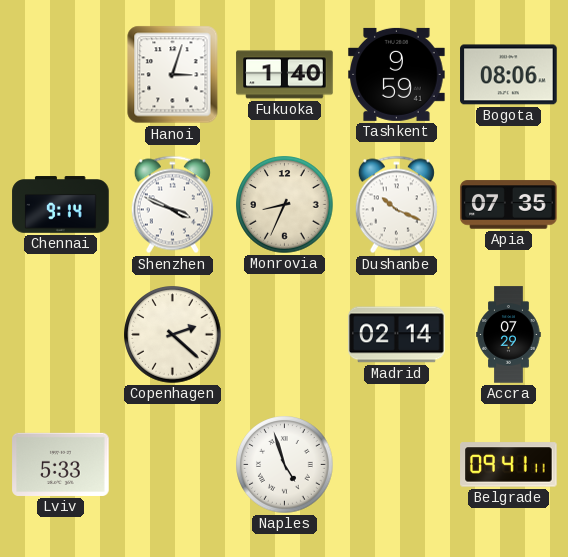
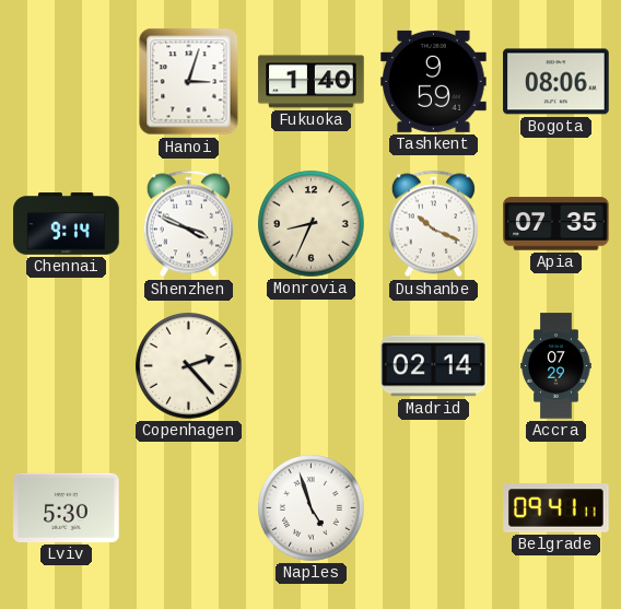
Copenhagen: 2:22 -> 2:23
Lviv: 5:33 -> 5:30
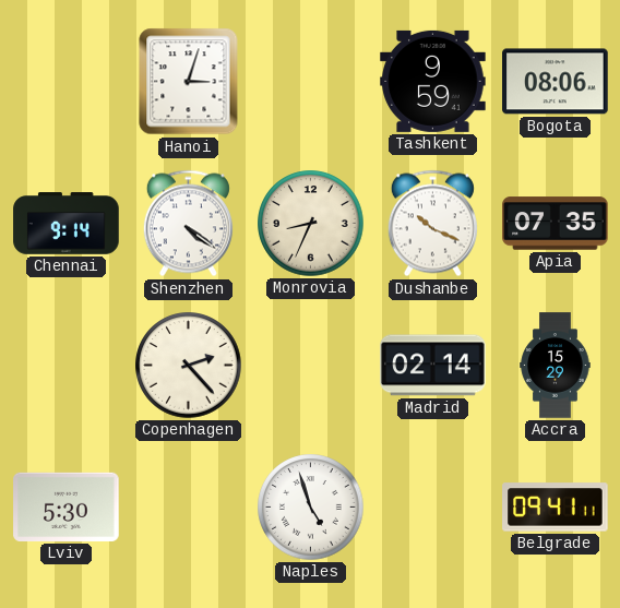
Fukuoka: 1:40 -> none
Shenzhen: 3:49 -> 4:21
Accra: 07:29 -> 15:29
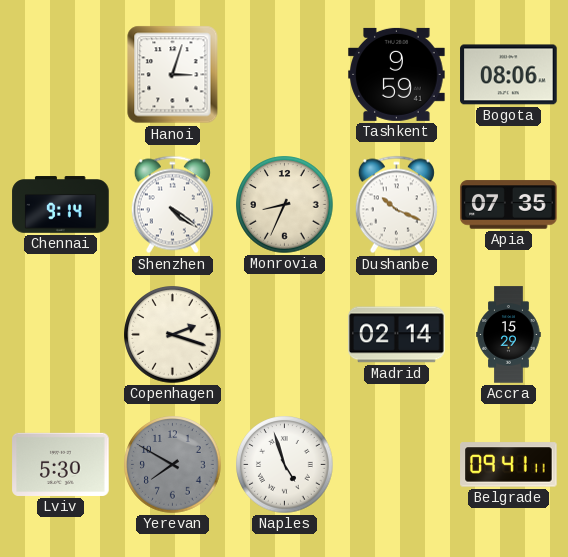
Copenhagen: 2:23 -> 2:18
Yerevan: none -> 7:50
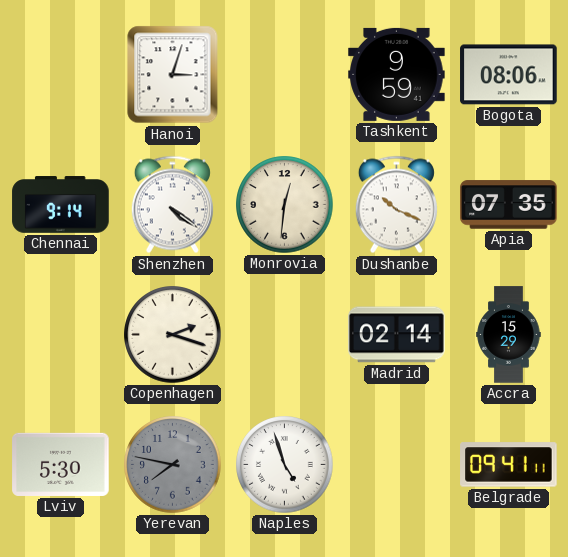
Monrovia: 8:34 -> 12:31
Yerevan: 7:50 -> 7:47
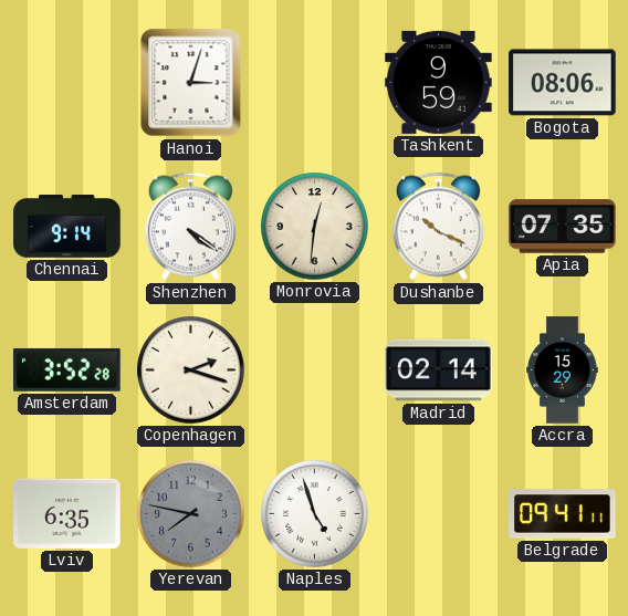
Amsterdam: none -> 3:52
Lviv: 5:30 -> 6:35
